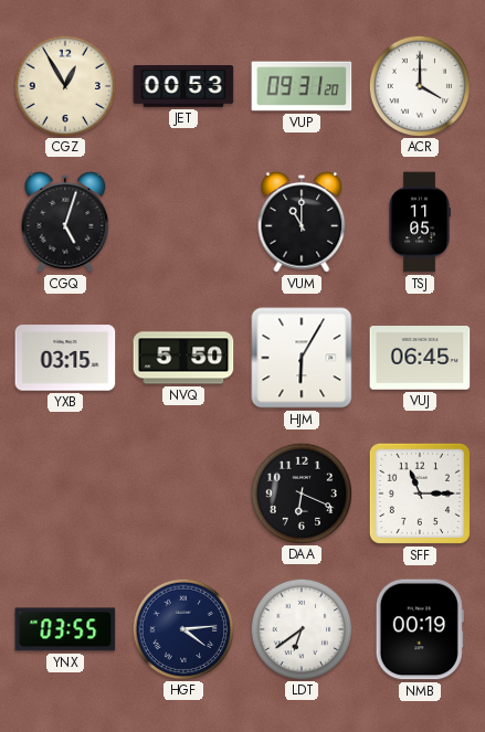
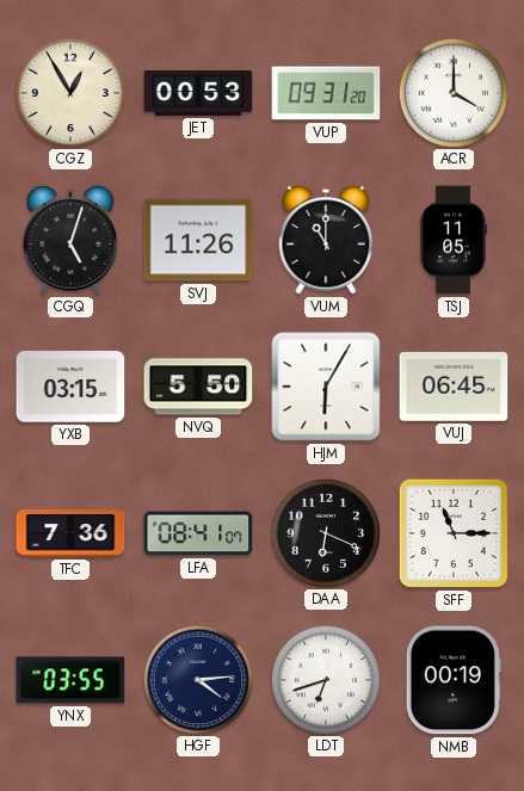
SVJ: none -> 11:26
TFC: none -> 7:36
LFA: none -> 08:41
LDT: 6:39 -> 6:42
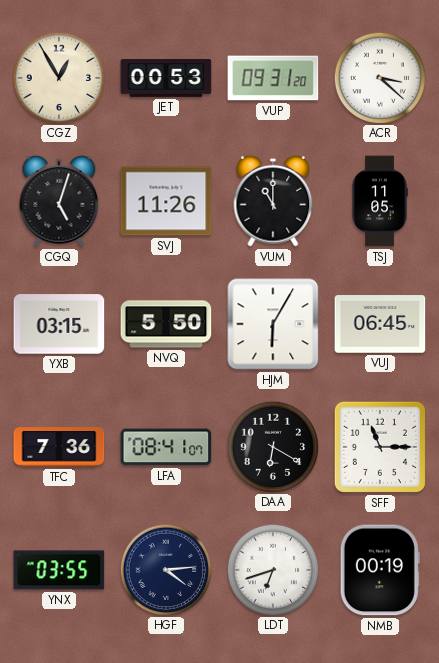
ACR: 4:00 -> 3:22
DAA: 6:19 -> 6:20
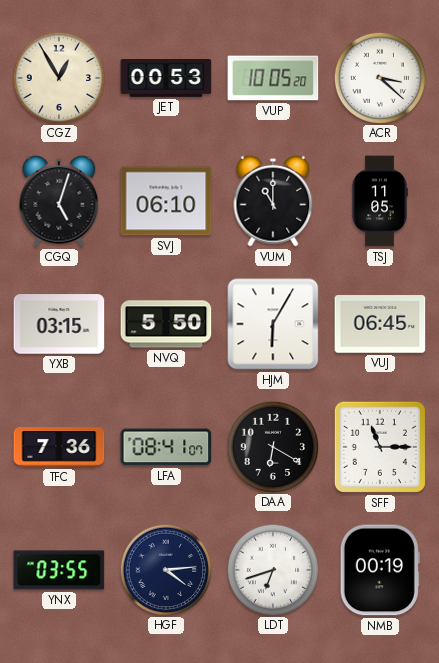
VUP: 09:31 -> 10:05
SVJ: 11:26 -> 06:10
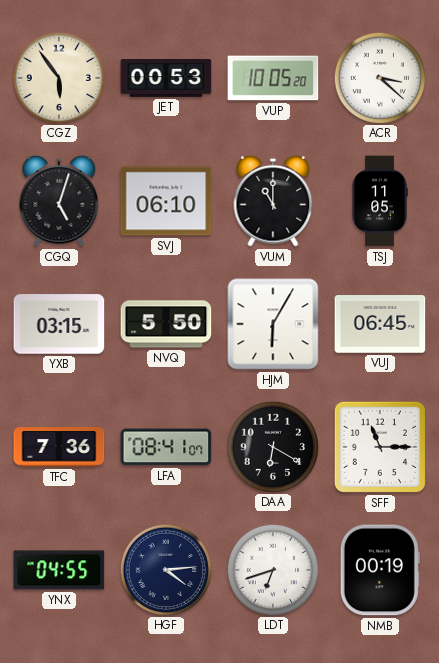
CGZ: 12:55 -> 5:54
YNX: 03:55 -> 04:55
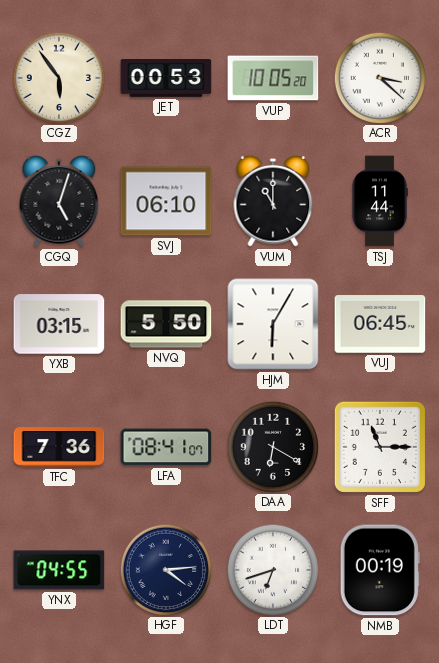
TSJ: 11:05 -> 11:44
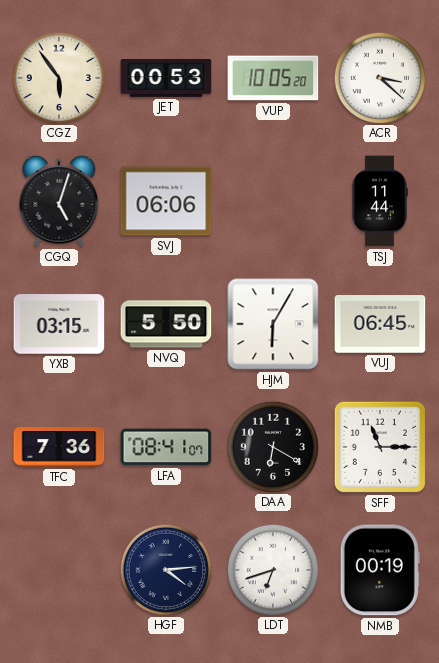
SVJ: 06:10 -> 06:06
VUM: 11:00 -> none
YNX: 04:55 -> none
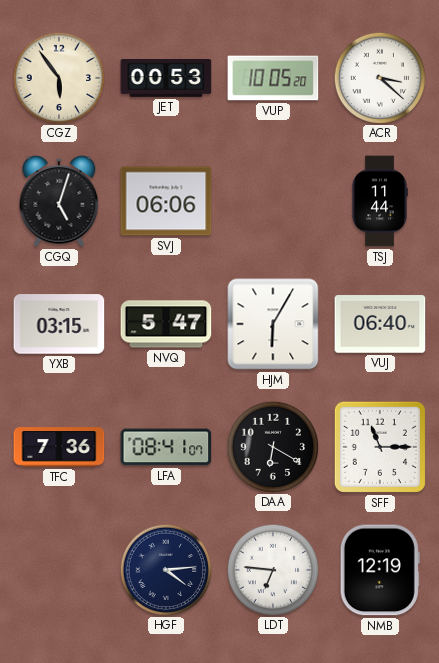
NVQ: 5:50 -> 5:47
VUJ: 06:45 -> 06:40
LDT: 6:42 -> 6:46
NMB: 00:19 -> 12:19
